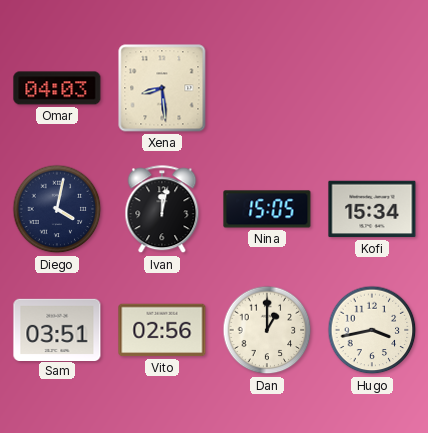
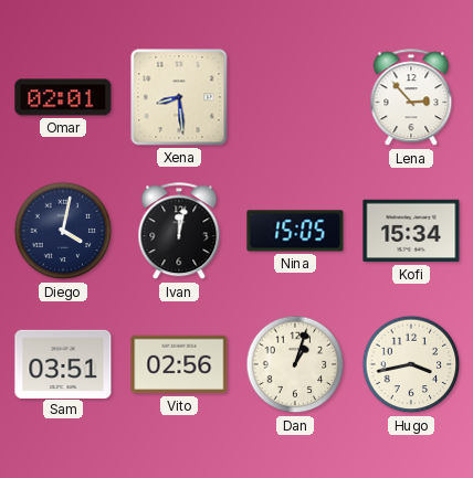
Omar: 04:03 -> 02:01
Lena: none -> 2:53
Dan: 1:00 -> 1:03
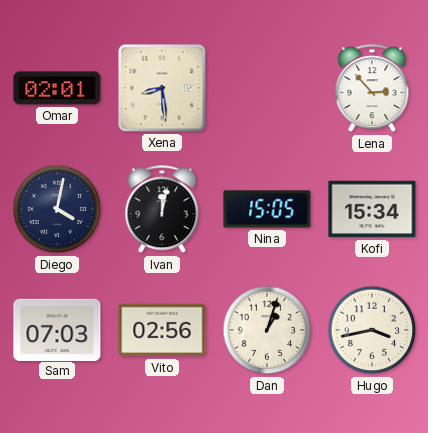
Sam: 03:51 -> 07:03
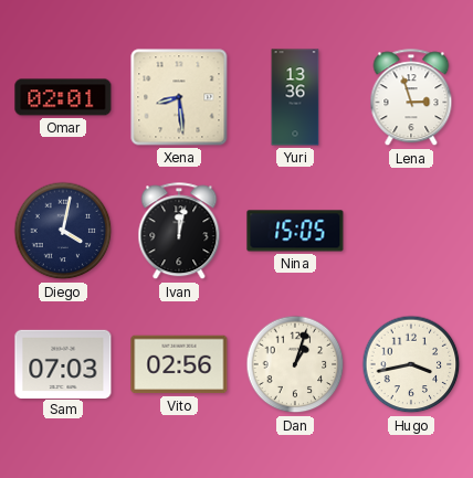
Yuri: none -> 13:36
Lena: 2:53 -> 2:57
Kofi: 15:34 -> none
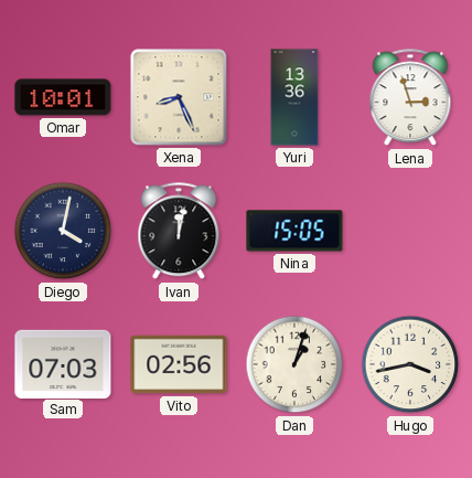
Omar: 02:01 -> 10:01
Xena: 8:29 -> 8:26
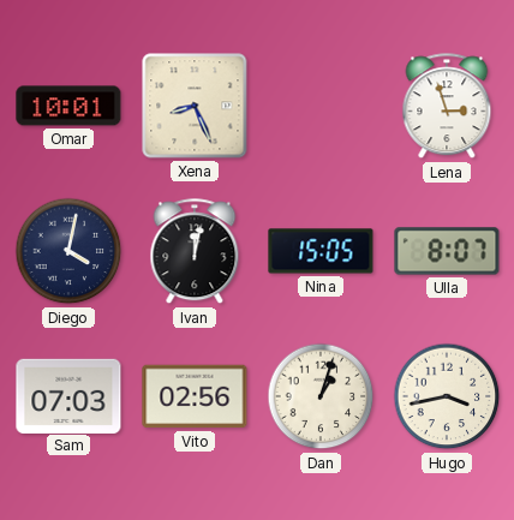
Yuri: 13:36 -> none
Ulla: none -> 8:07
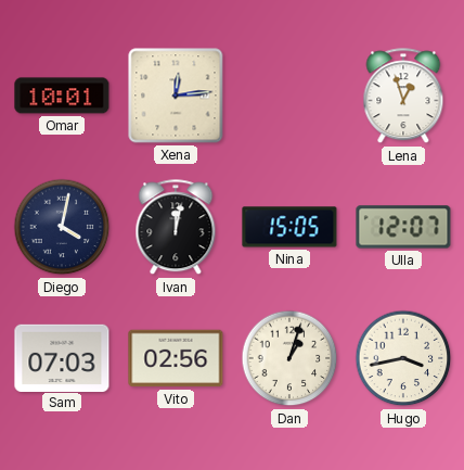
Xena: 8:26 -> 12:14
Lena: 2:57 -> 12:57
Ulla: 8:07 -> 12:07
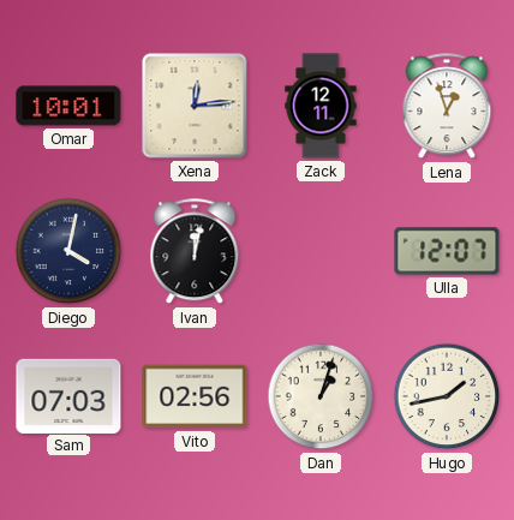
Zack: none -> 12:11
Nina: 15:05 -> none
Hugo: 3:43 -> 1:43
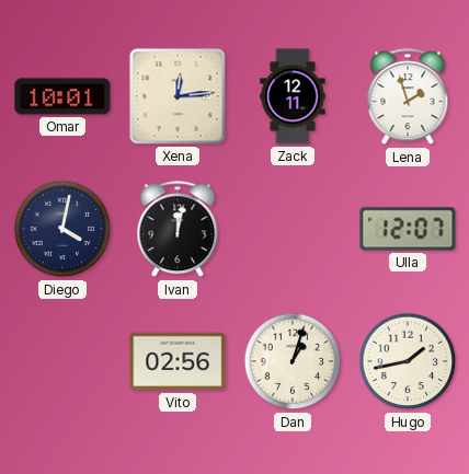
Lena: 12:57 -> 1:57
Sam: 07:03 -> none
